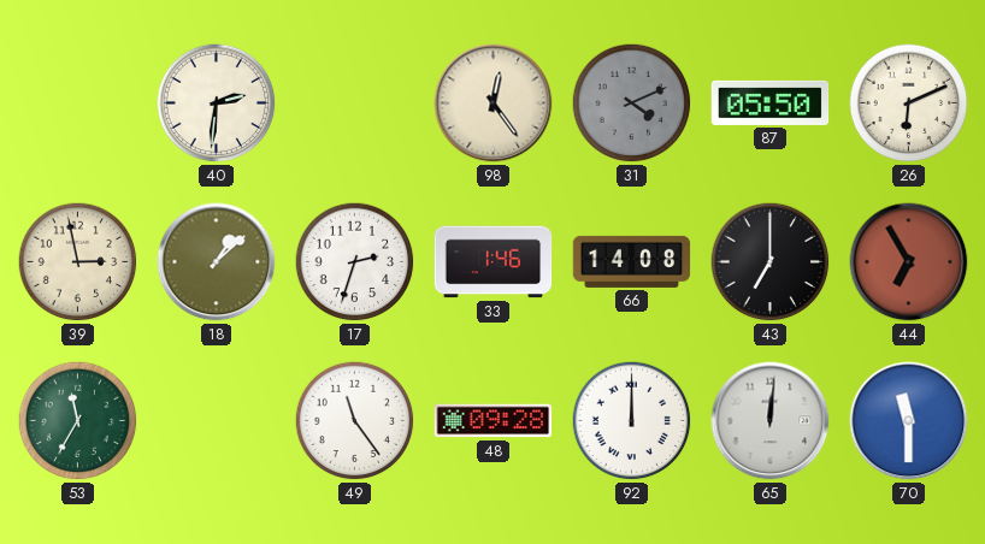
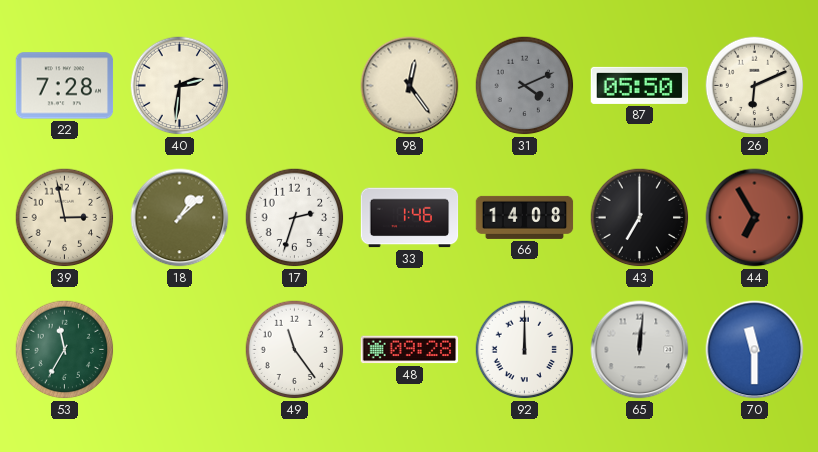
22: none -> 7:28
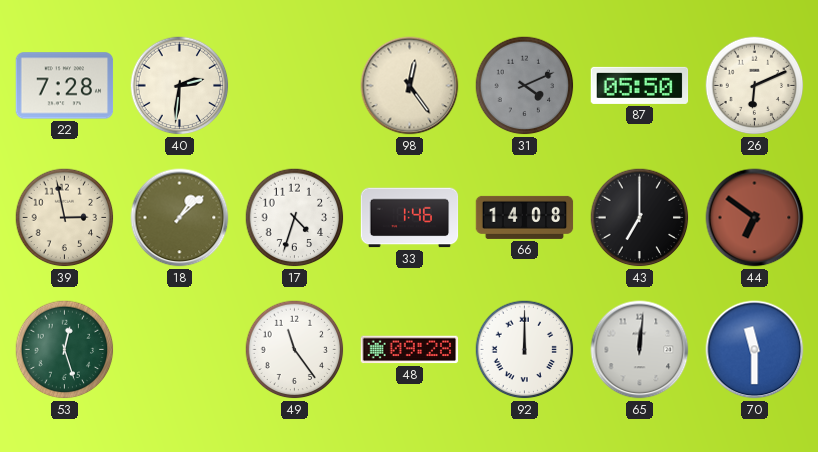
17: 2:33 -> 4:33
44: 6:55 -> 6:51
53: 11:35 -> 12:27
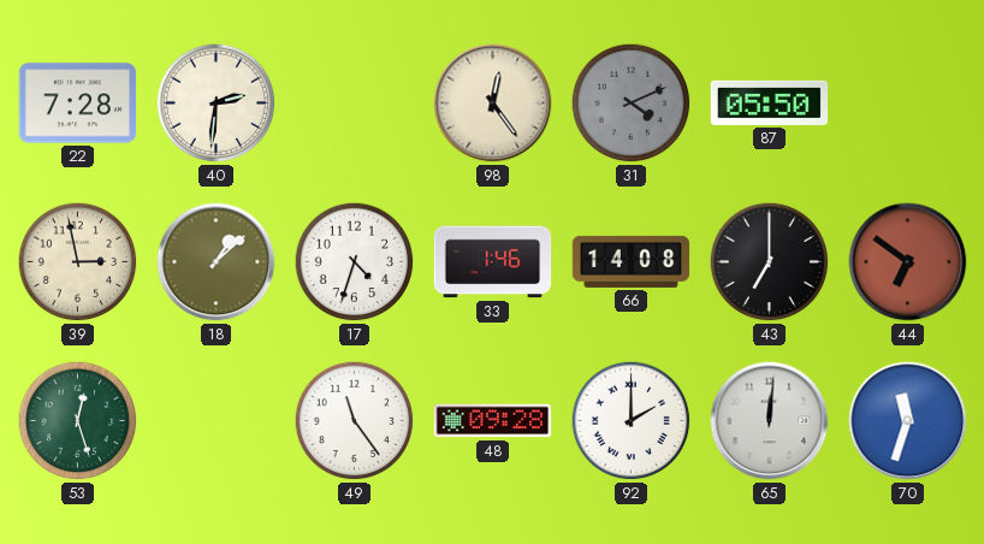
26: 6:11 -> none
92: 12:00 -> 2:00
70: 11:30 -> 11:33
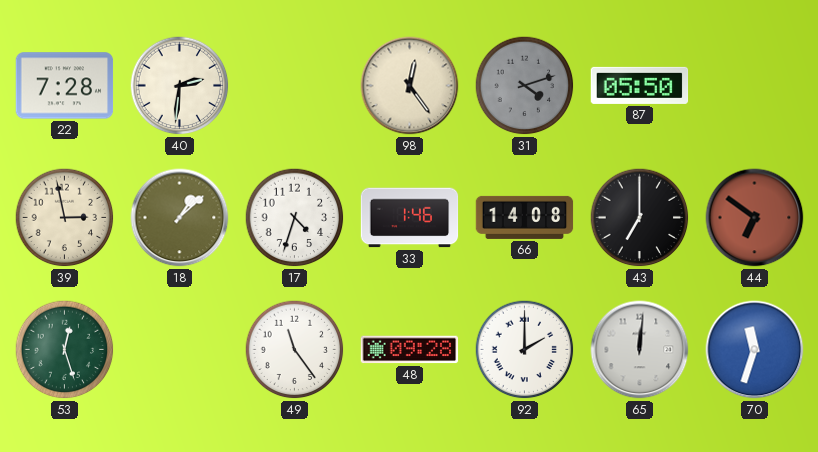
31: 4:11 -> 4:12
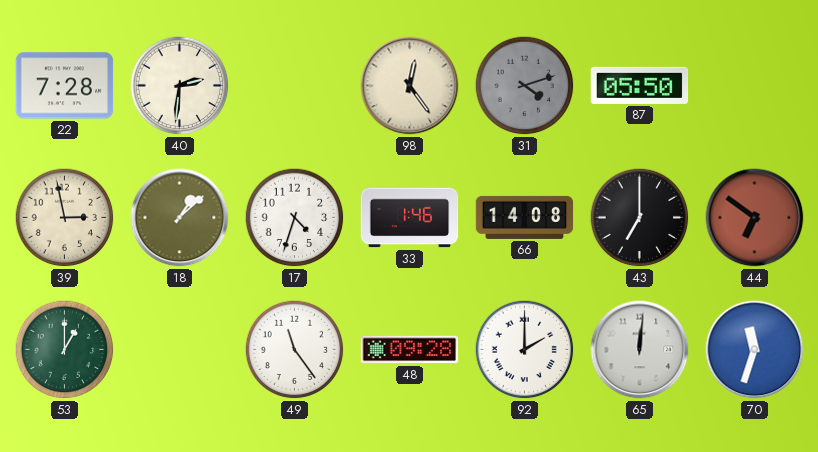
53: 12:27 -> 1:00
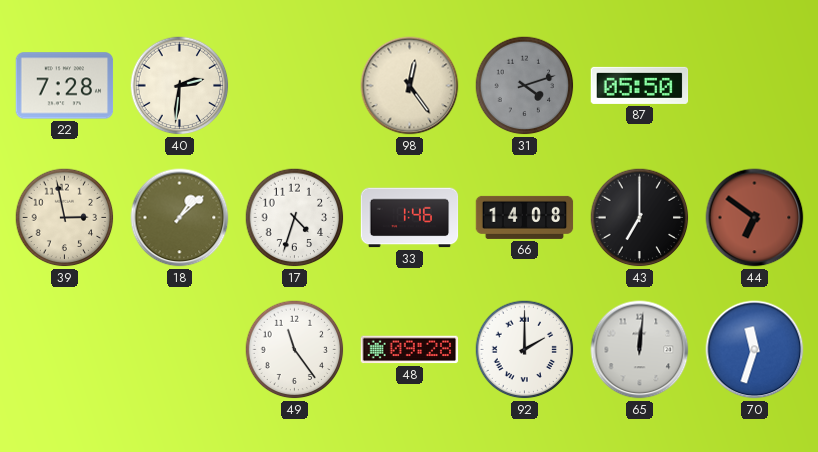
53: 1:00 -> none
